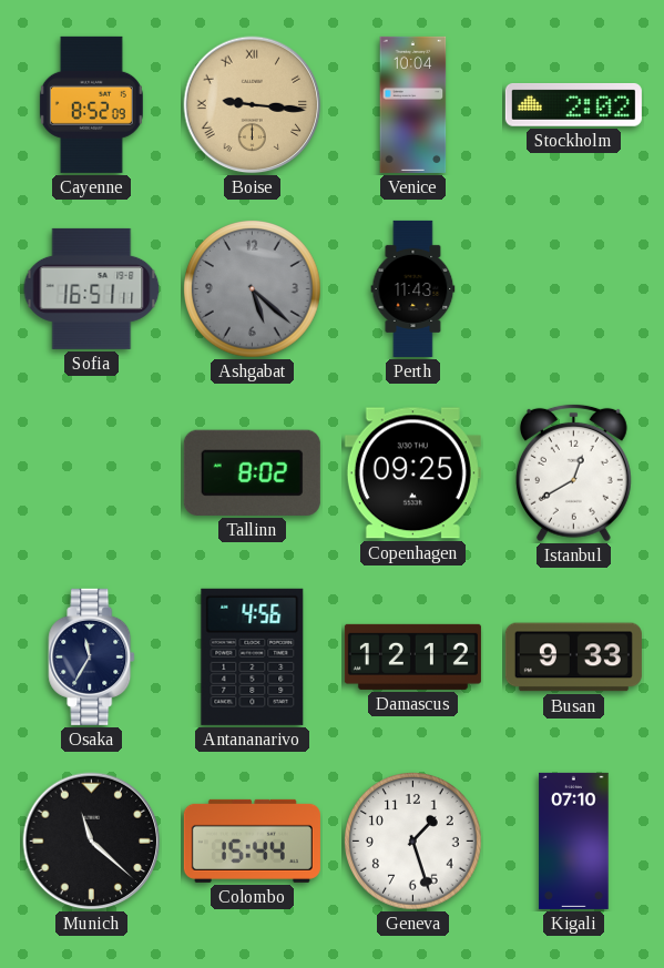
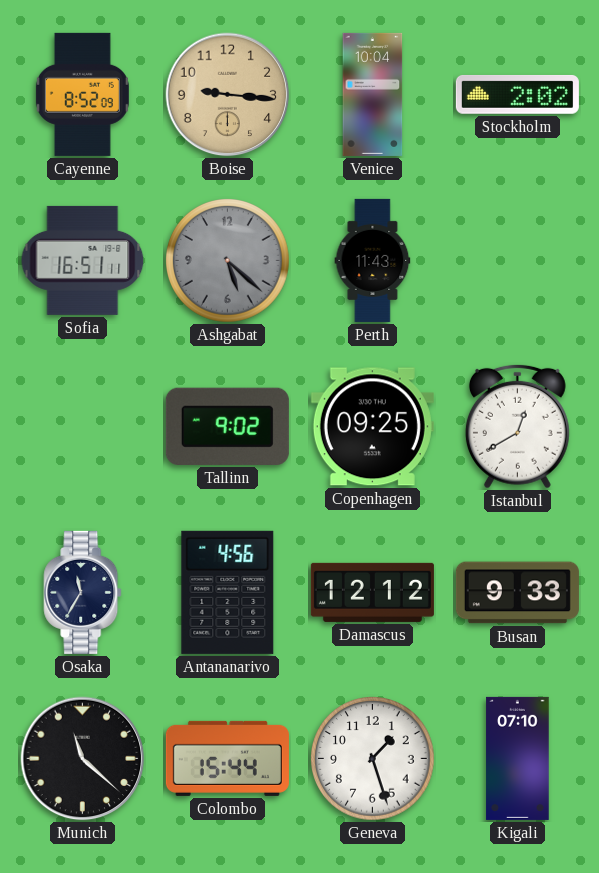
Boise numerals: Roman -> Arabic
Tallinn: 8:02 -> 9:02
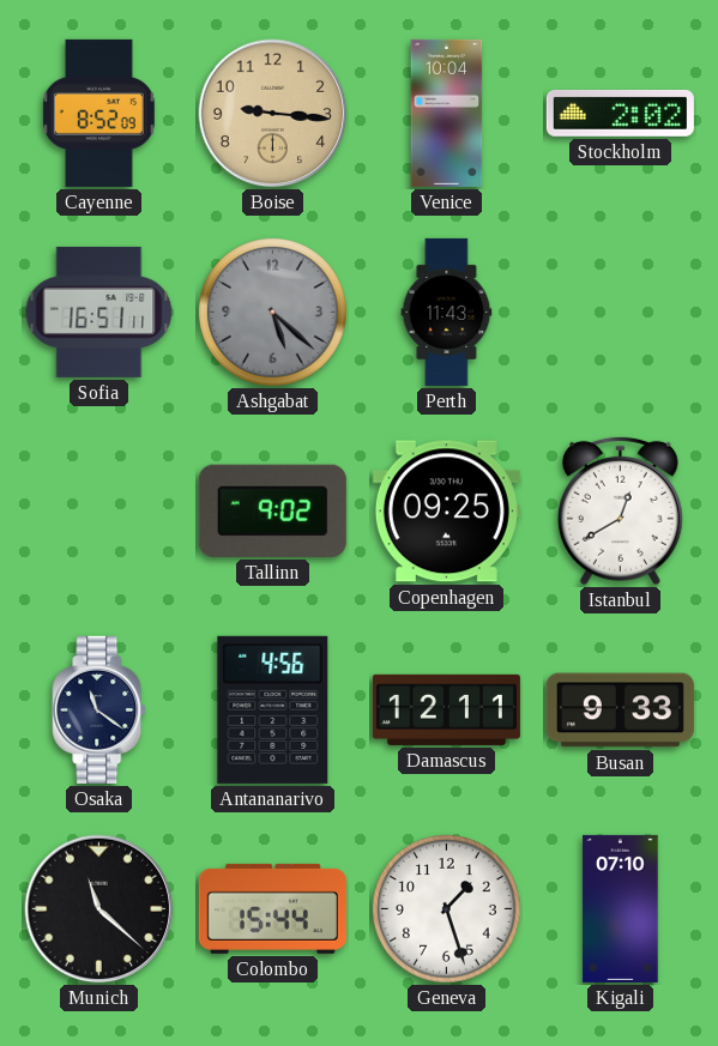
Osaka: 11:35 -> 11:21
Damascus: 12:12 -> 12:11
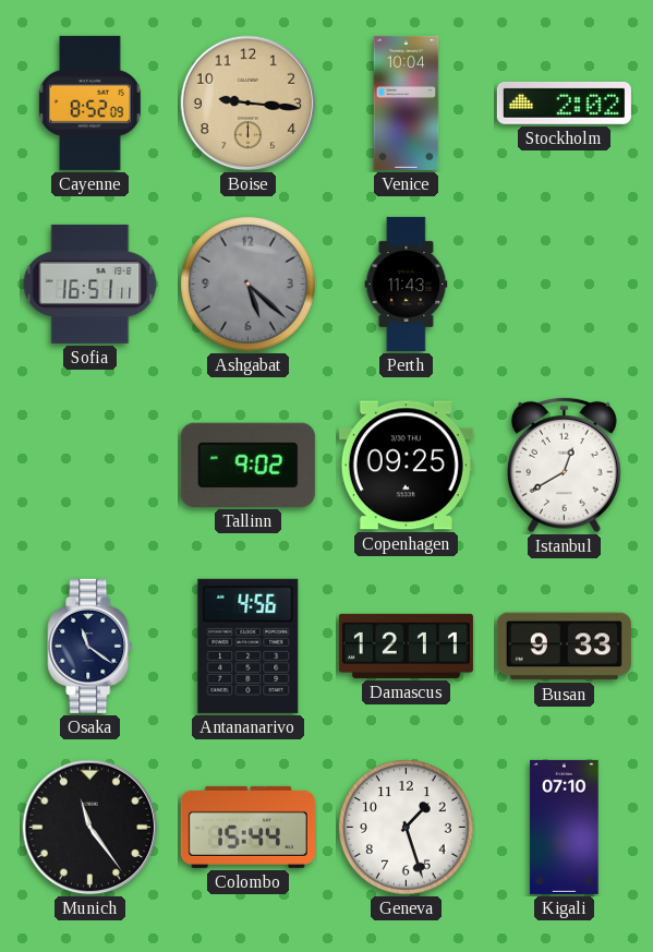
Munich: 11:22 -> 11:24
